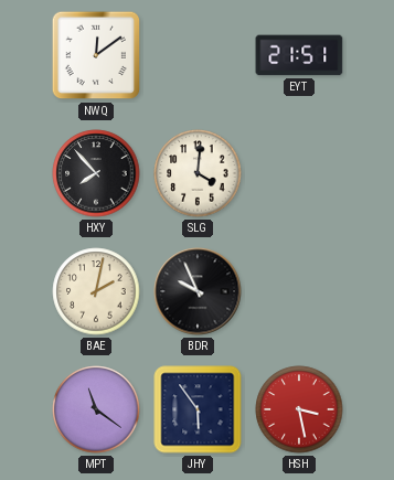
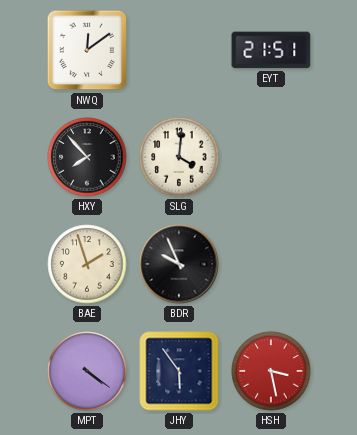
BAE: 2:02 -> 1:57
MPT: 11:21 -> 4:21
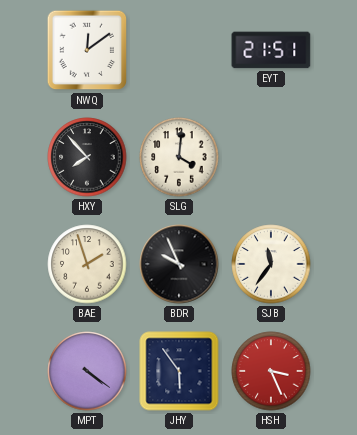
SJB: none -> 11:36
HSH: 3:28 -> 3:26
